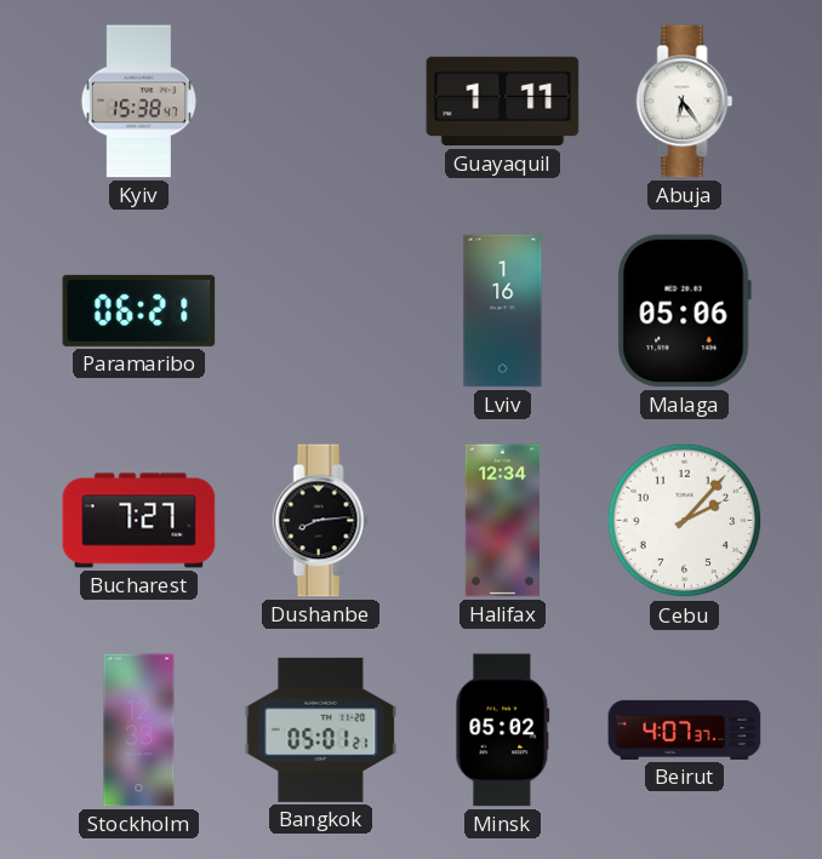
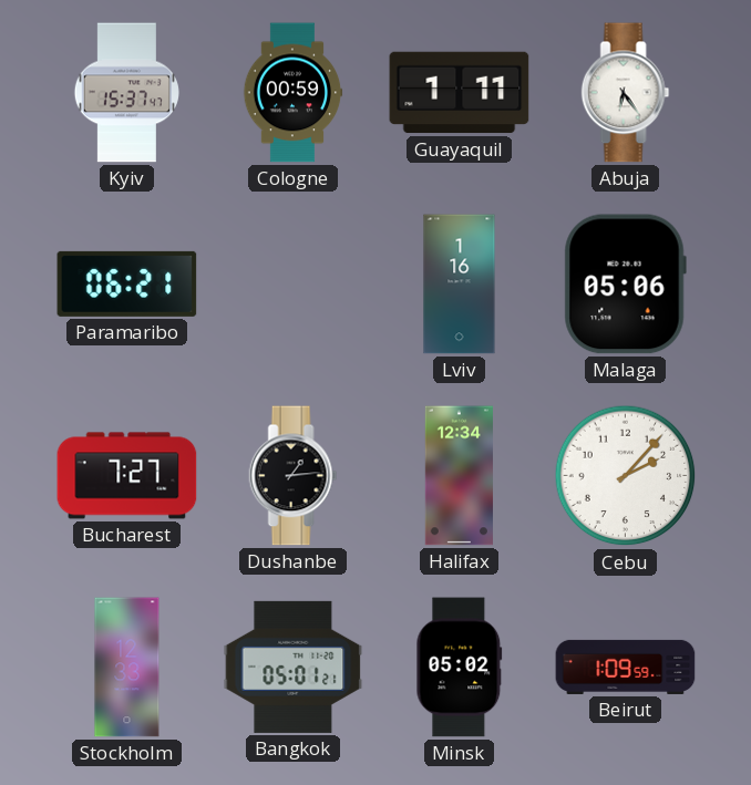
Kyiv: 15:38 -> 15:37
Cologne: none -> 00:59
Dushanbe: 8:14 -> 1:14
Beirut: 4:07 -> 1:09
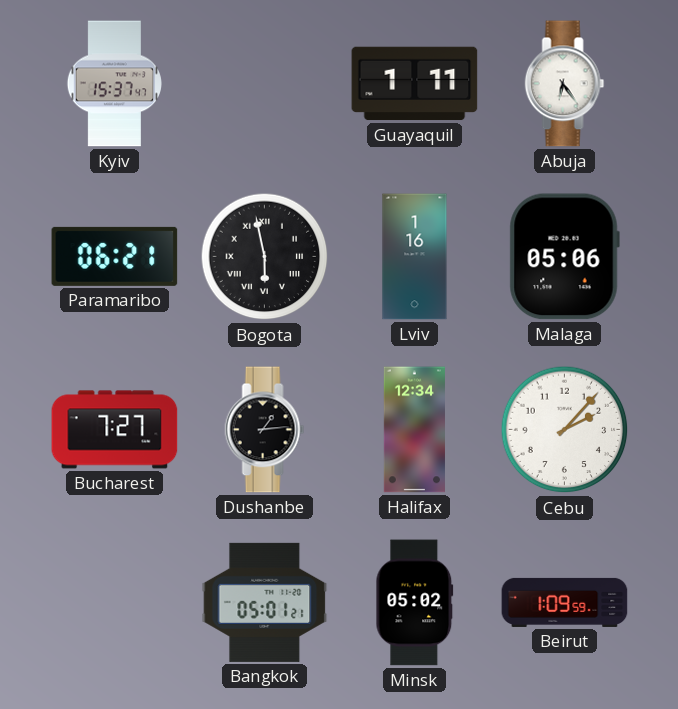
Cologne: 00:59 -> none
Bogota: none -> 5:58
Stockholm: 12:33 -> none
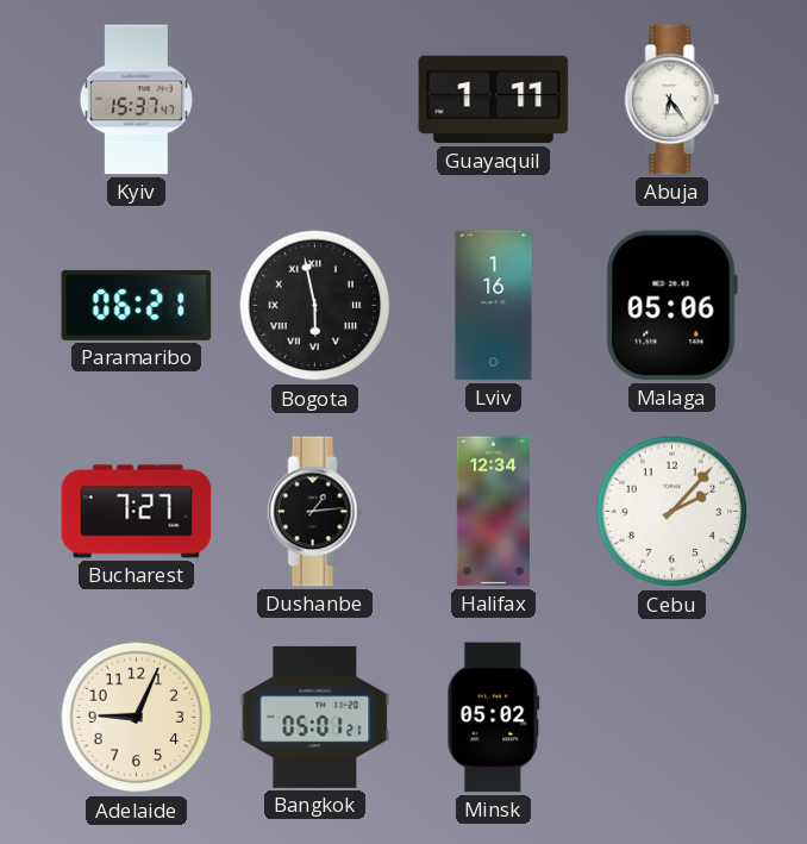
Adelaide: none -> 9:04
Beirut: 1:09 -> none
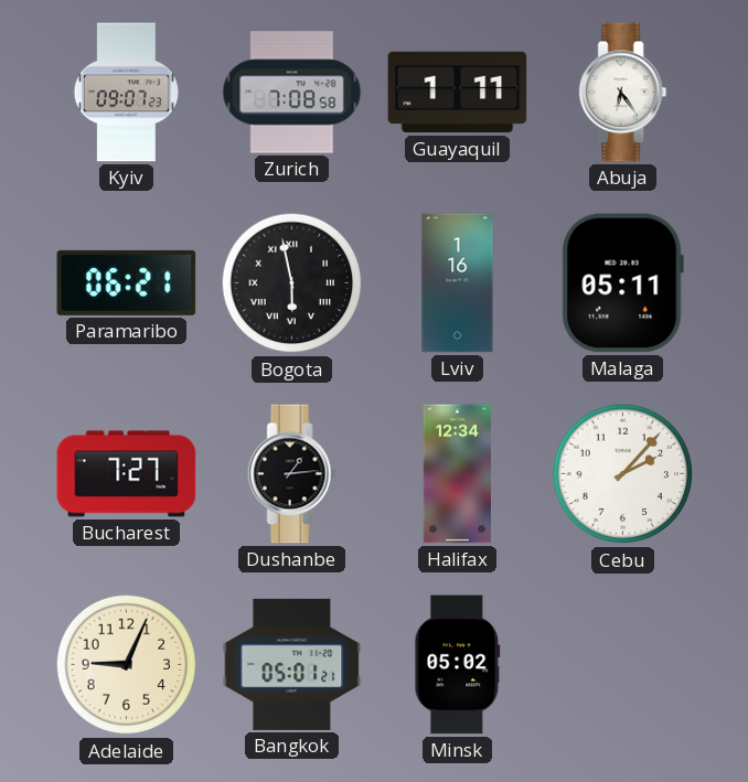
Kyiv: 15:37 -> 09:07
Zurich: none -> 7:08
Malaga: 05:06 -> 05:11
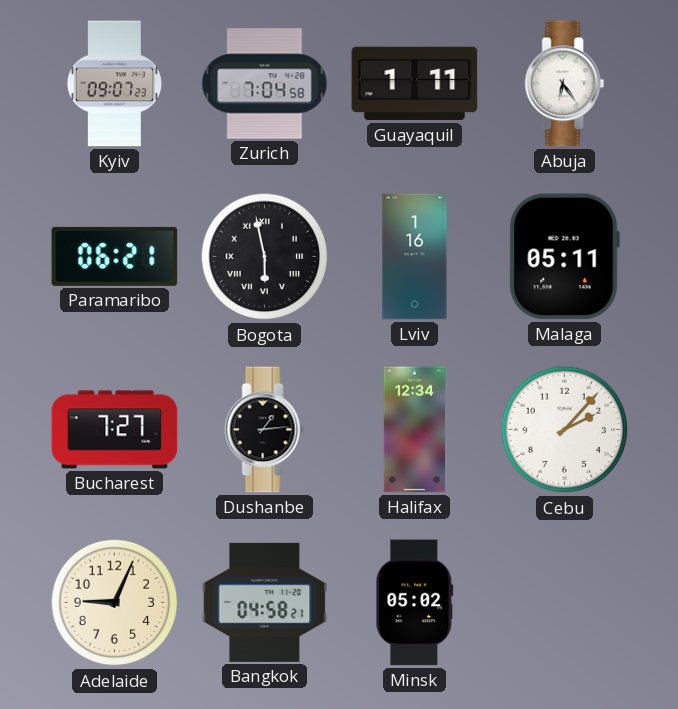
Zurich: 7:08 -> 7:04
Bangkok: 05:01 -> 04:58
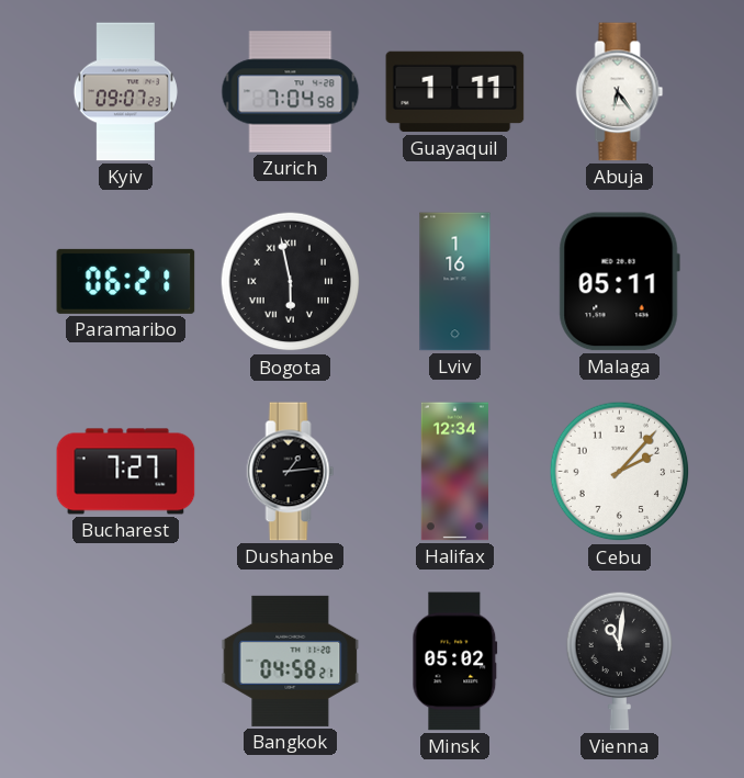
Adelaide: 9:04 -> none
Vienna: none -> 11:01
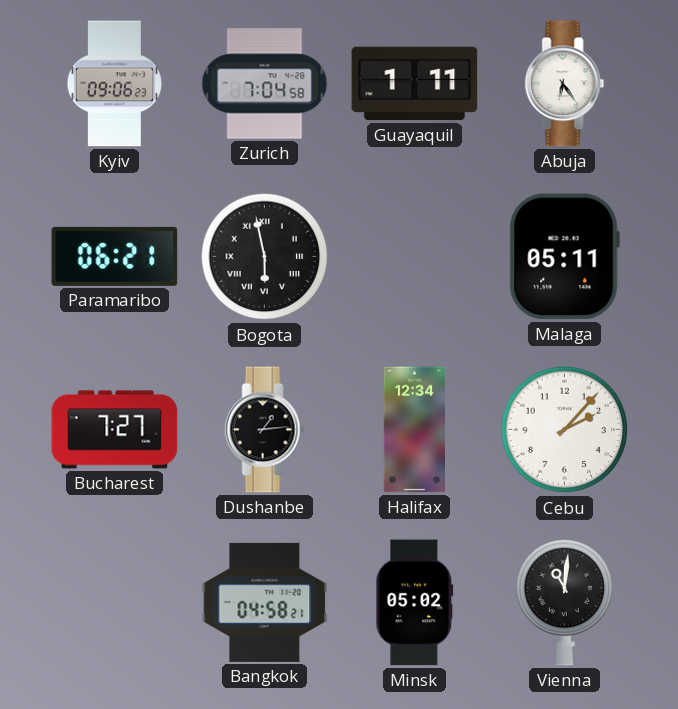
Kyiv: 09:07 -> 09:06
Lviv: 1:16 -> none
